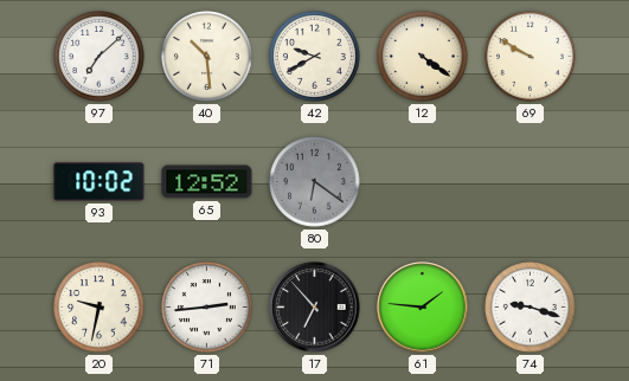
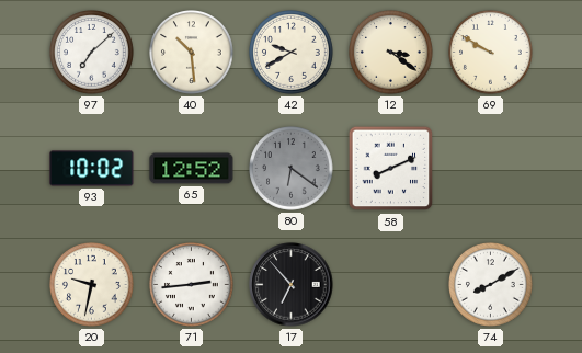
12: 4:21 -> 3:21
58: none -> 8:11
61: 1:46 -> none
74: 9:18 -> 8:10
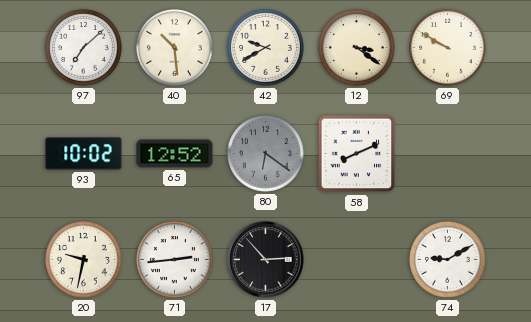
17: 6:53 -> 2:53
74: 8:10 -> 9:10
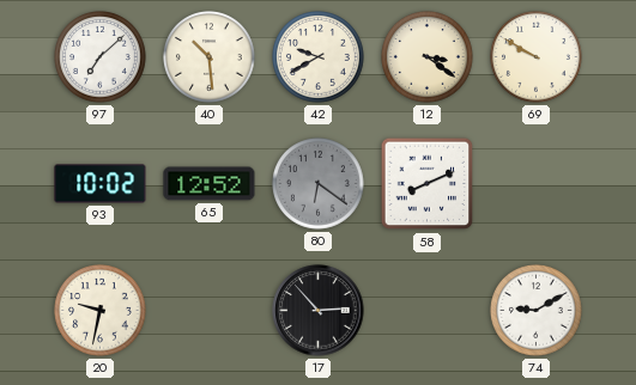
71: 2:44 -> none
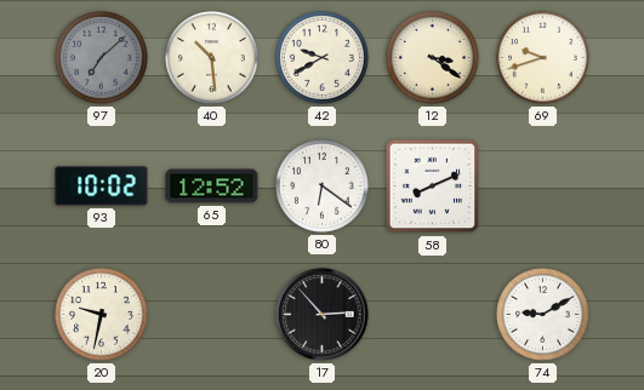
97 dial: white -> grey
69: 9:50 -> 9:42
80 dial: grey -> white
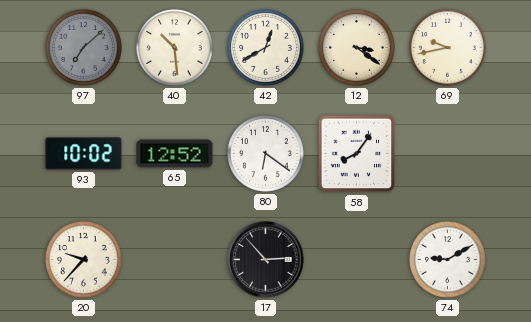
42: 9:40 -> 12:40
69: 9:42 -> 9:43
58: 8:11 -> 8:06
20: 9:32 -> 9:37
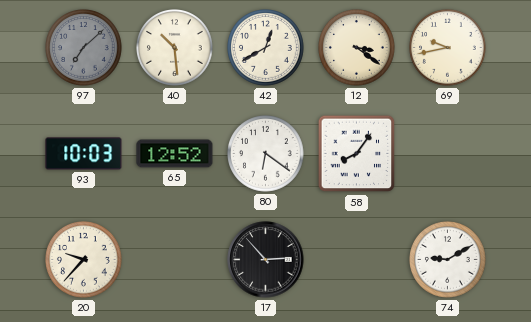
93: 10:02 -> 10:03
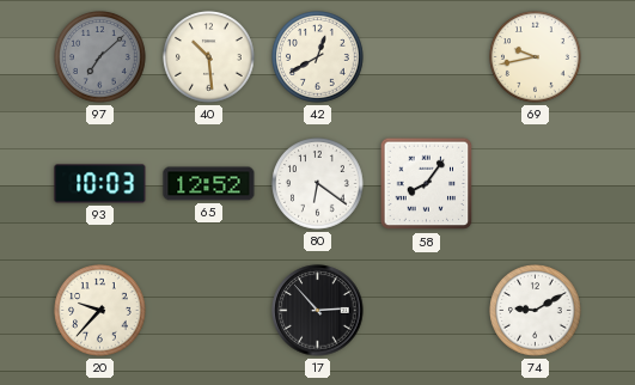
12: 3:21 -> none
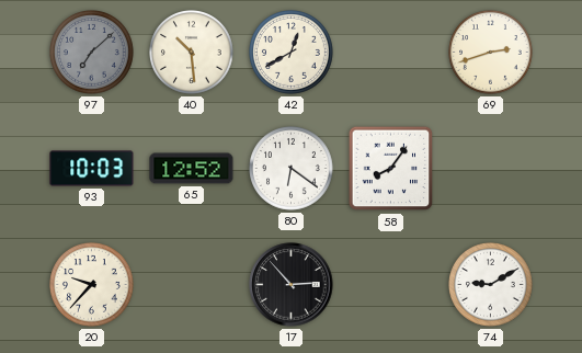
69: 9:43 -> 2:42
